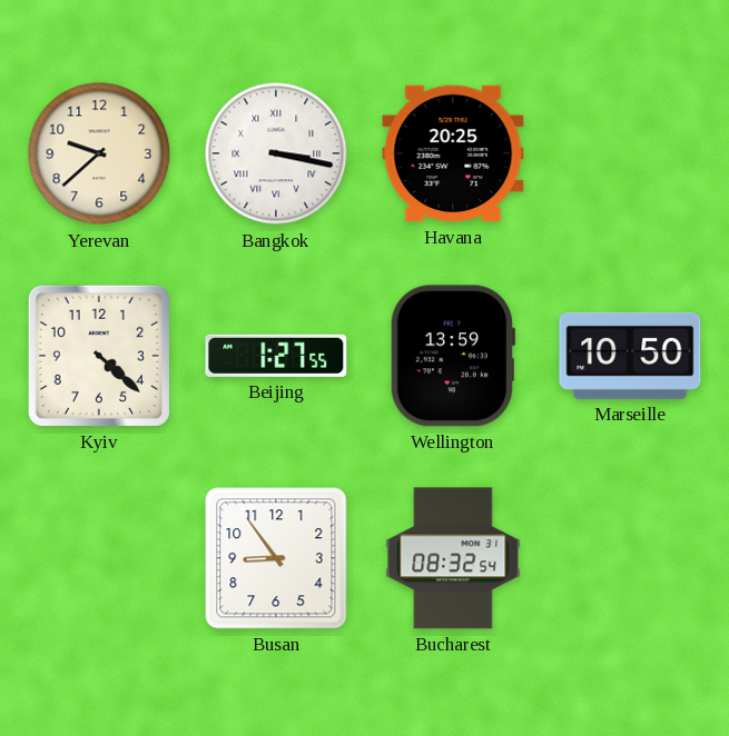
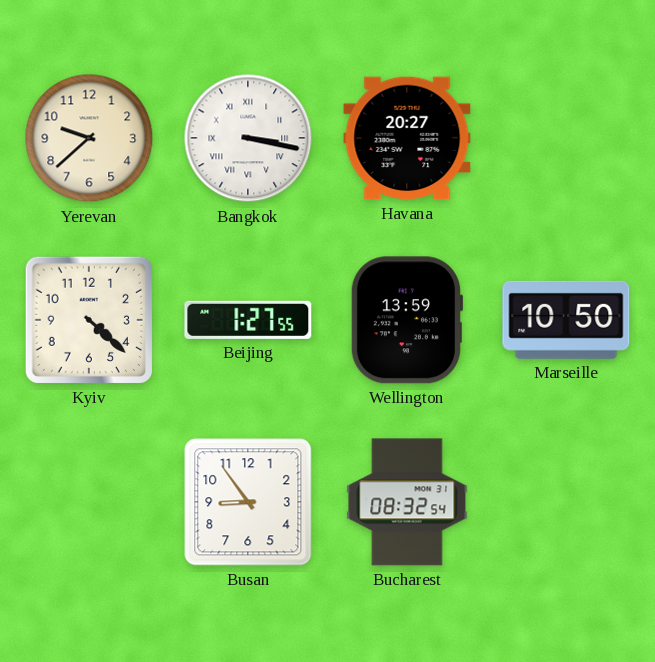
Havana: 20:25 -> 20:27
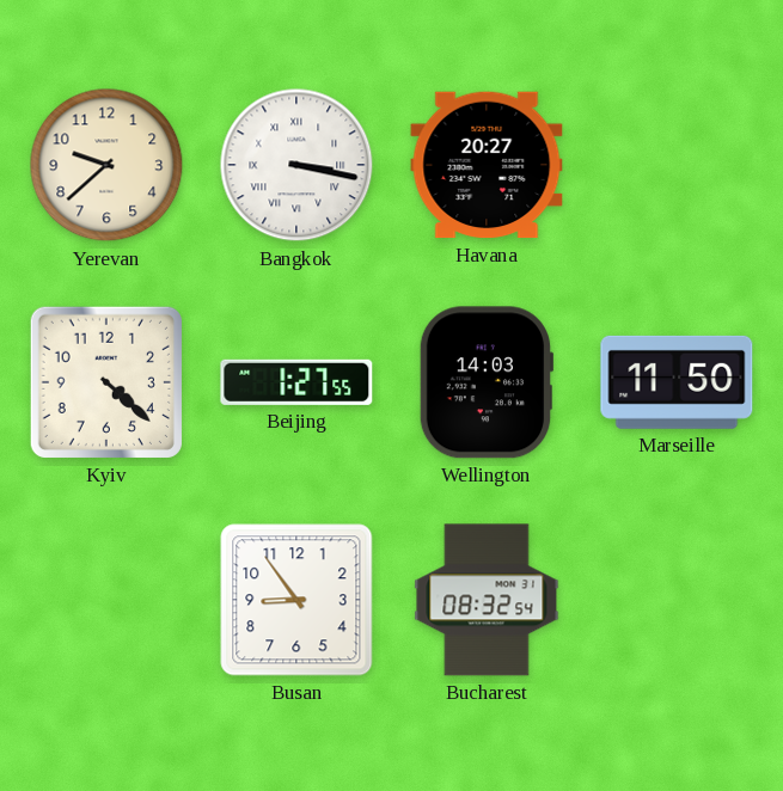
Wellington: 13:59 -> 14:03
Marseille: 10:50 -> 11:50
